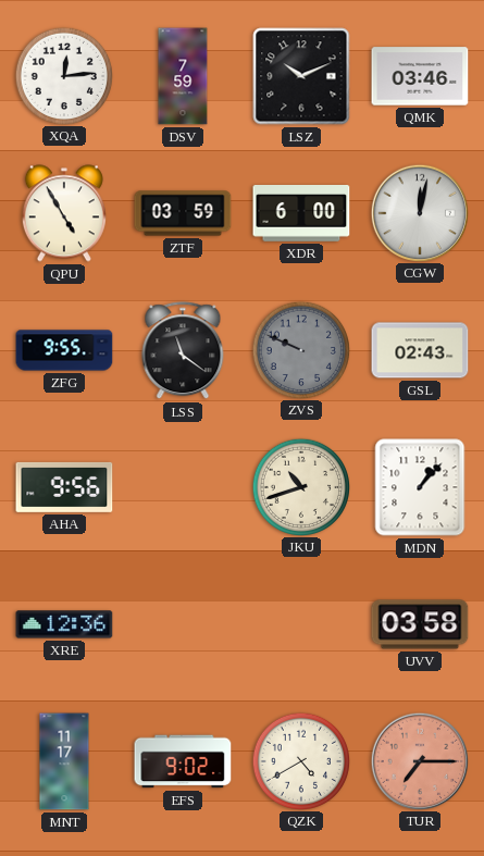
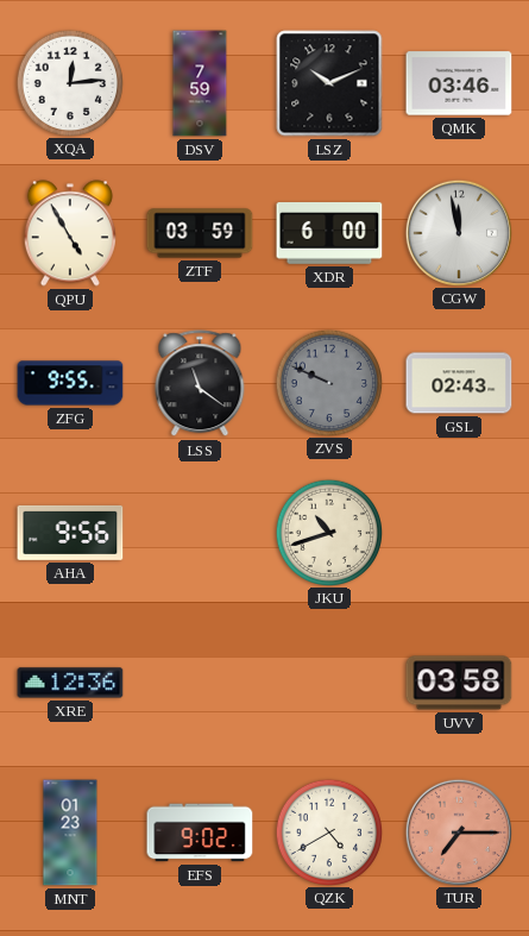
CGW: 12:02 -> 11:58
MDN: 1:07 -> none
MNT: 11:17 -> 01:23
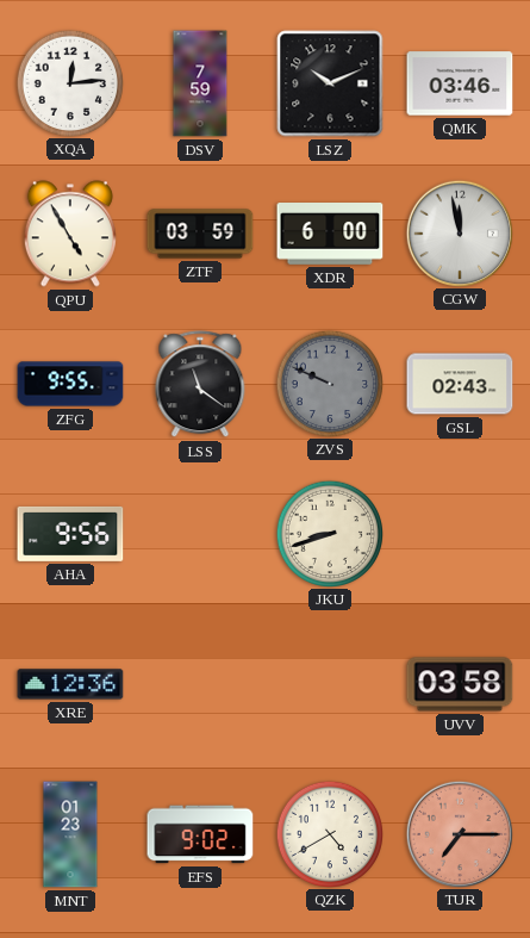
JKU: 10:42 -> 8:42
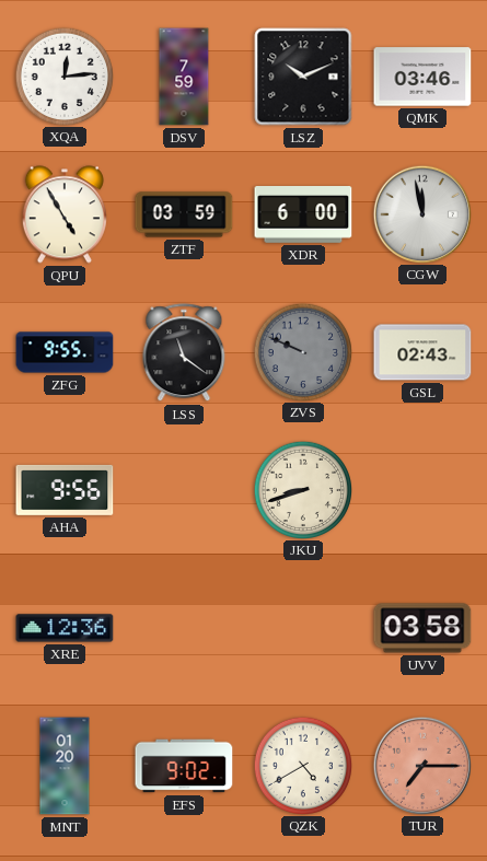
MNT: 01:23 -> 01:20
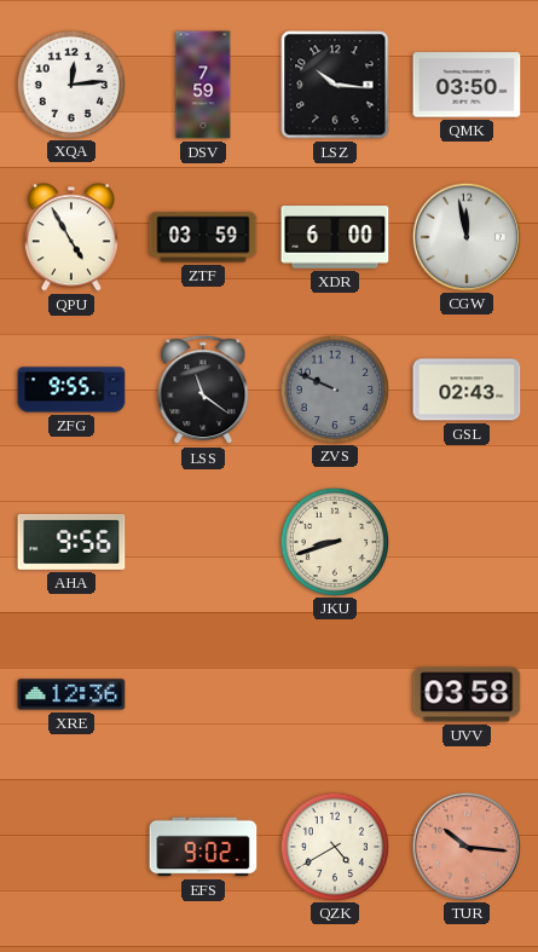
LSZ: 10:11 -> 10:16
QMK: 03:46 -> 03:50
MNT: 01:20 -> none
TUR: 7:15 -> 10:16
